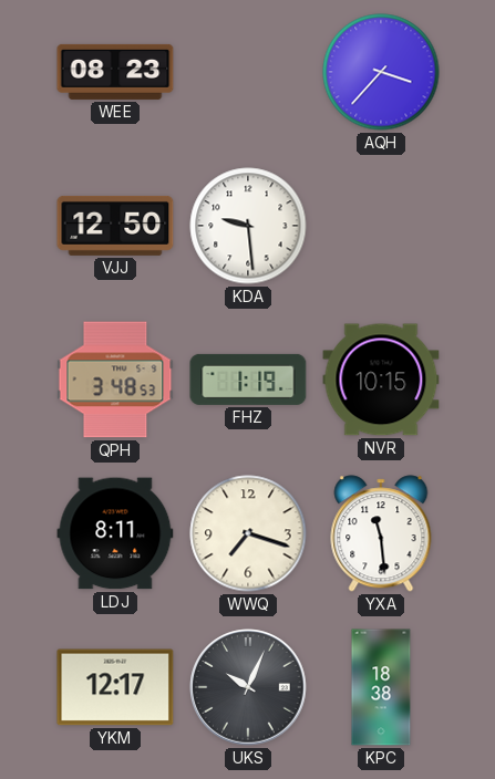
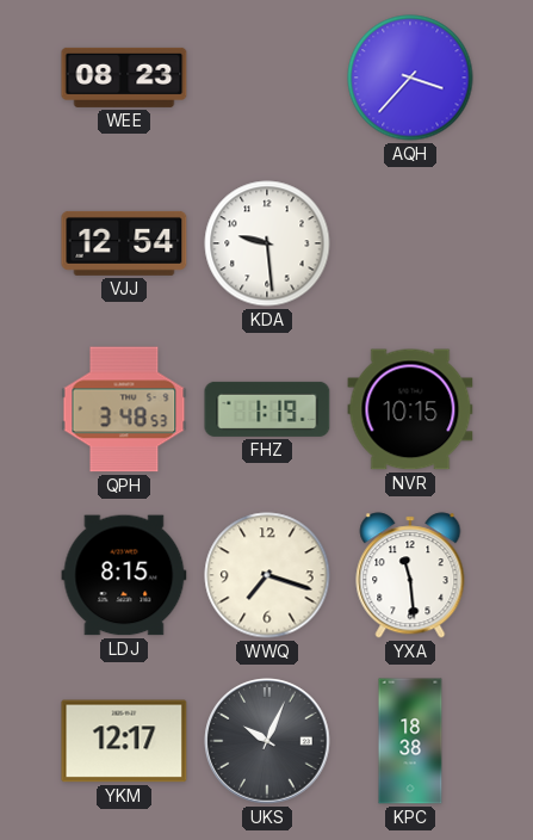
VJJ: 12:50 -> 12:54
LDJ: 8:11 -> 8:15
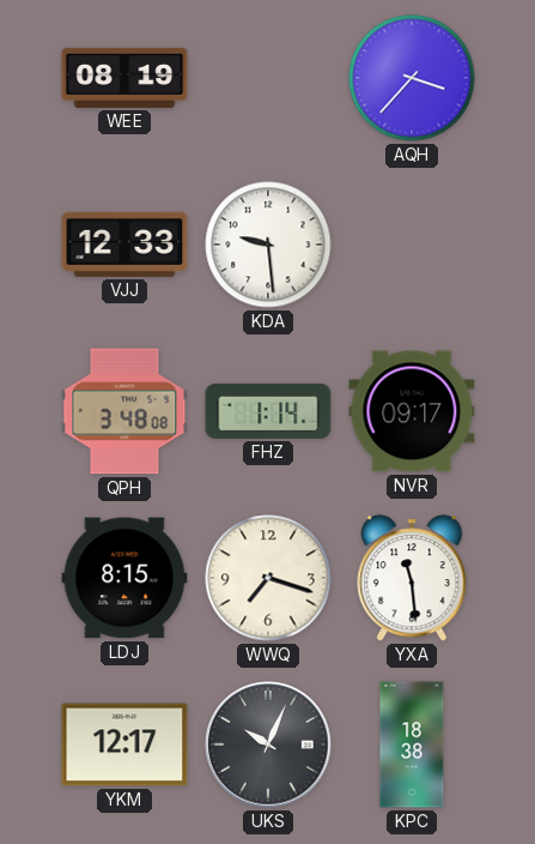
WEE: 08:23 -> 08:19
VJJ: 12:54 -> 12:33
QPH: 3:48:53 -> 3:48:08
FHZ: 1:19 -> 1:14
NVR: 10:15 -> 09:17
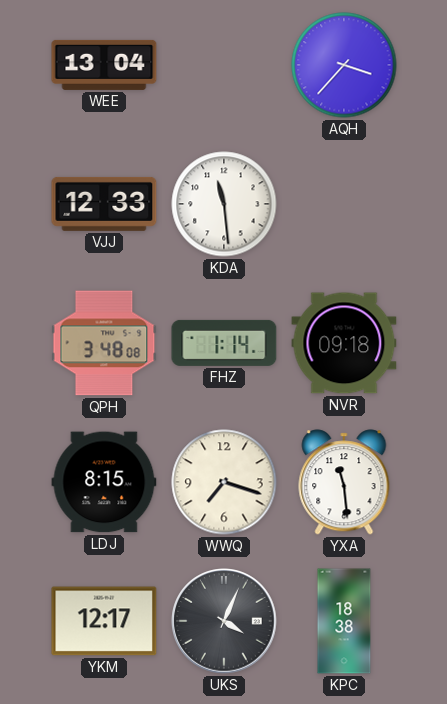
WEE: 08:19 -> 13:04
KDA: 9:29 -> 11:29
NVR: 09:17 -> 09:18
UKS: 10:04 -> 4:04
